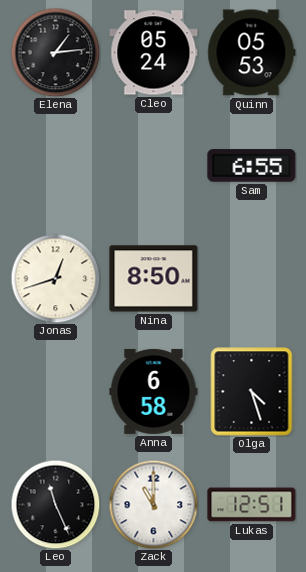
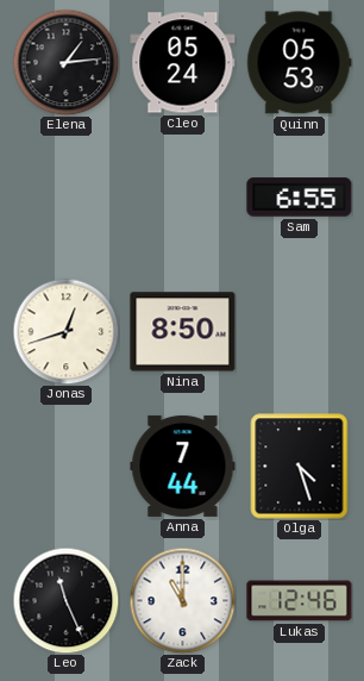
Anna: 6:58 -> 7:44
Lukas: 12:51 -> 12:46
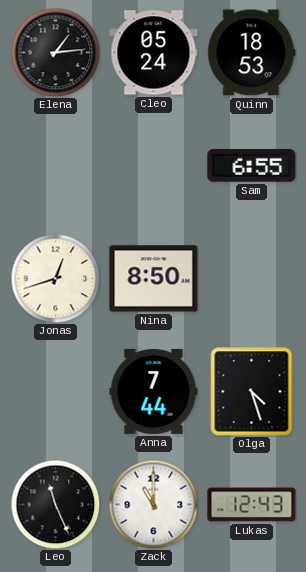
Quinn: 05:53 -> 18:53
Lukas: 12:46 -> 12:43
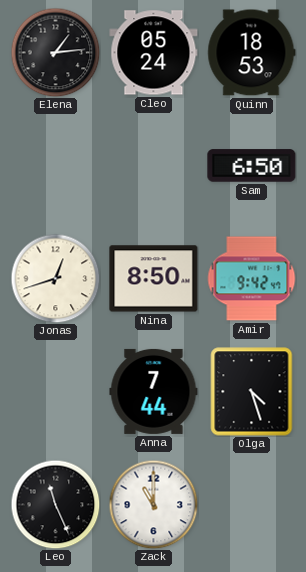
Sam: 6:55 -> 6:50
Amir: none -> 9:42
Lukas: 12:43 -> none
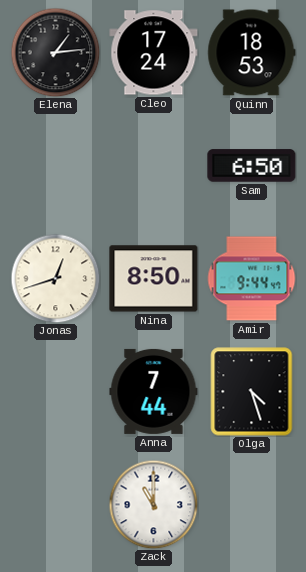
Cleo: 05:24 -> 17:24
Amir: 9:42 -> 9:44
Leo: 11:26 -> none
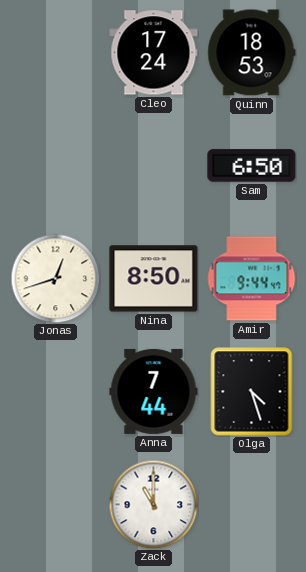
Elena: 1:14 -> none
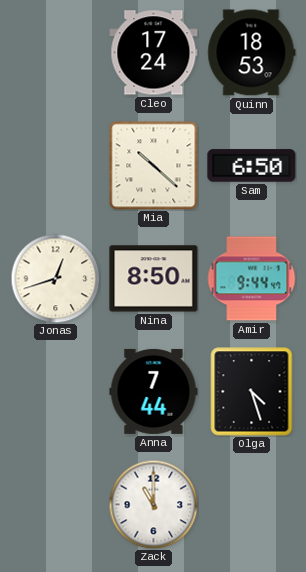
Mia: none -> 10:22
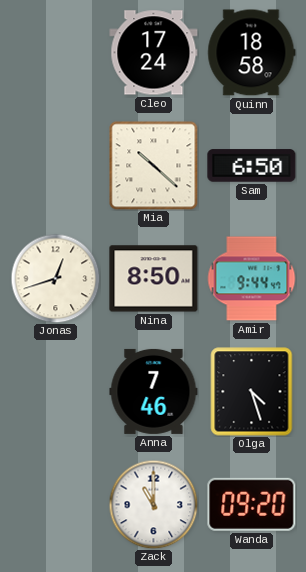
Quinn: 18:53 -> 18:58
Anna: 7:44 -> 7:46
Wanda: none -> 09:20
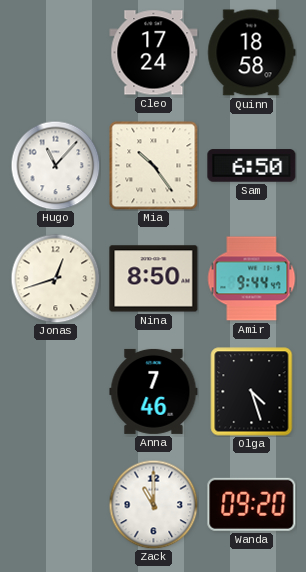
Hugo: none -> 11:07
Mia: 10:22 -> 10:24
